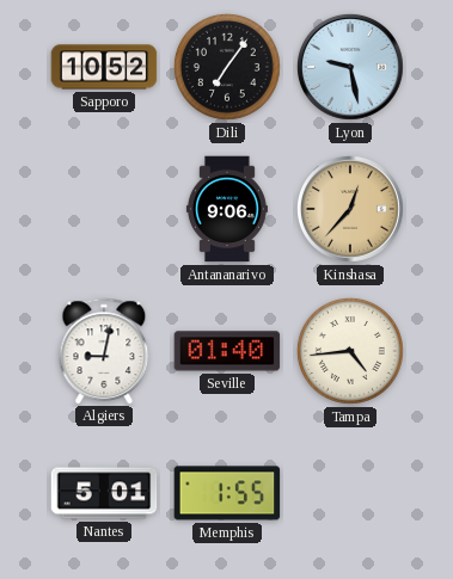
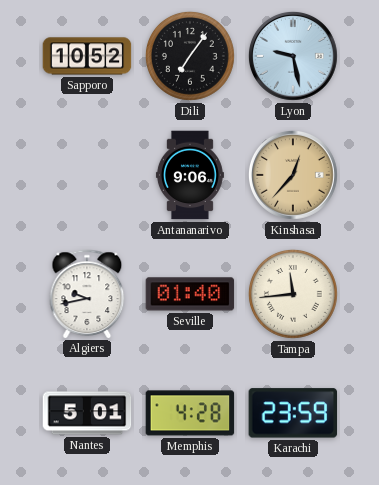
Algiers: 9:02 -> 9:43
Tampa: 4:44 -> 11:44
Memphis: 1:55 -> 4:28
Karachi: none -> 23:59
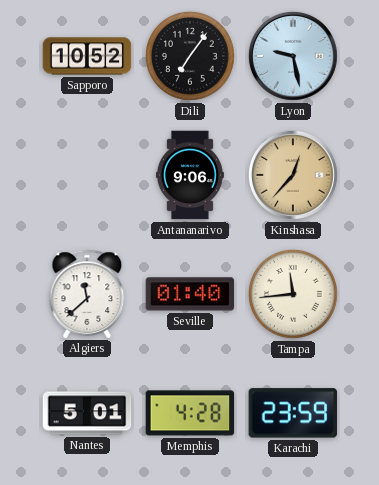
Algiers: 9:43 -> 11:38
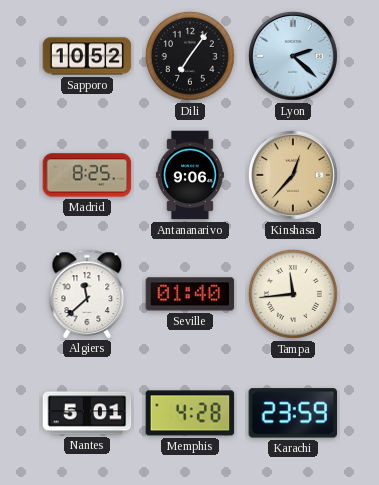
Lyon: 9:28 -> 2:22
Madrid: none -> 8:25
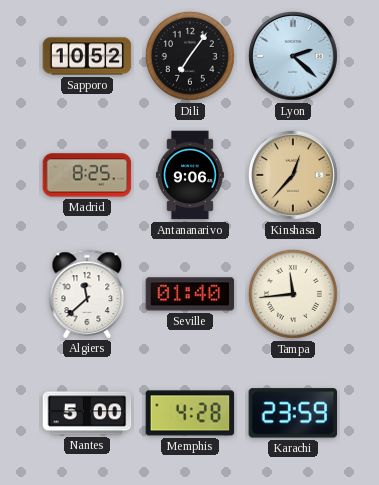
Nantes: 5:01 -> 5:00
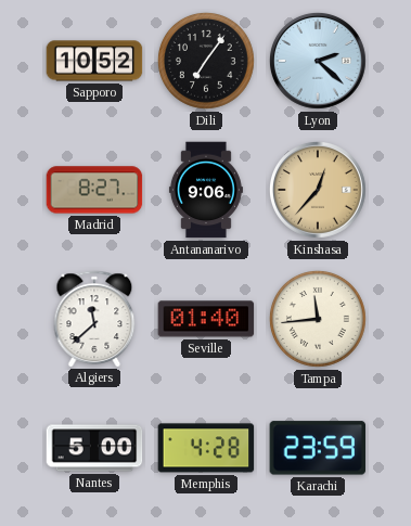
Madrid: 8:25 -> 8:27
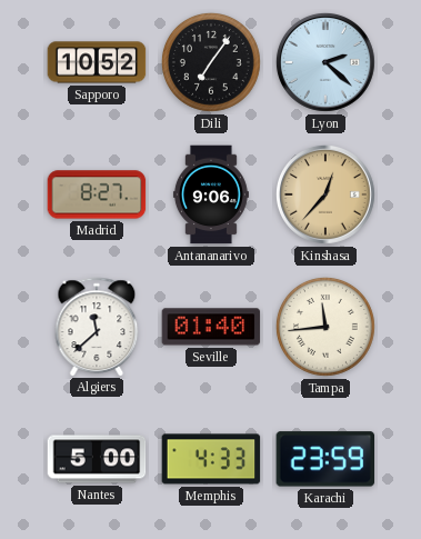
Memphis: 4:28 -> 4:33
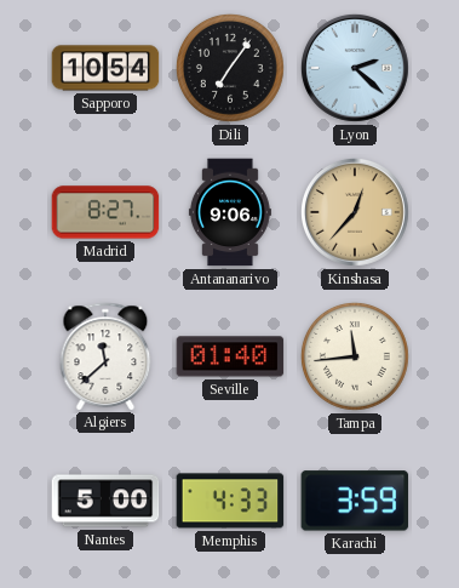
Sapporo: 10:52 -> 10:54
Karachi: 23:59 -> 3:59
